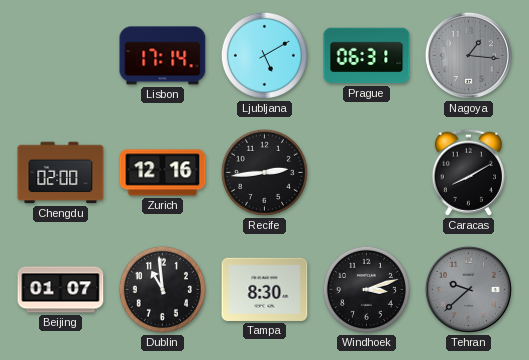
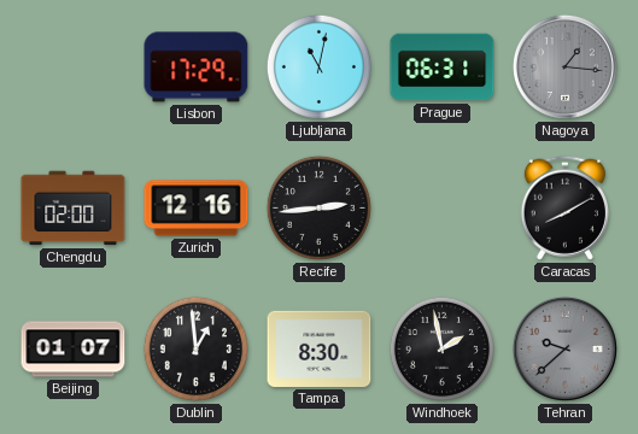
Lisbon: 17:14 -> 17:29
Ljubljana: 5:10 -> 11:02
Dublin: 10:59 -> 12:59
Windhoek: 3:12 -> 1:58
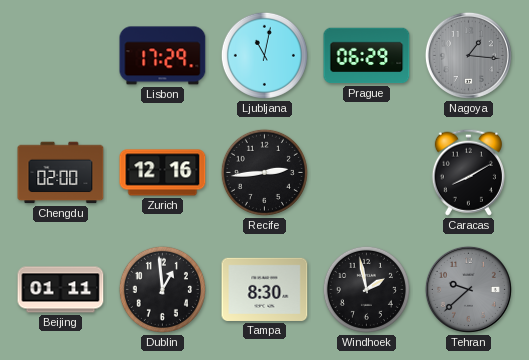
Prague: 06:31 -> 06:29
Beijing: 01:07 -> 01:11
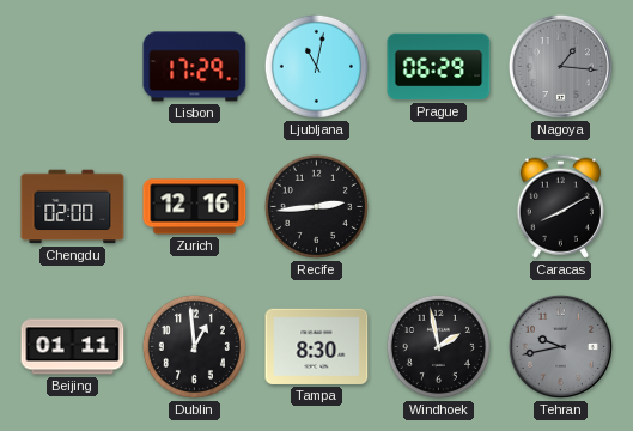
Tehran: 9:38 -> 9:43
